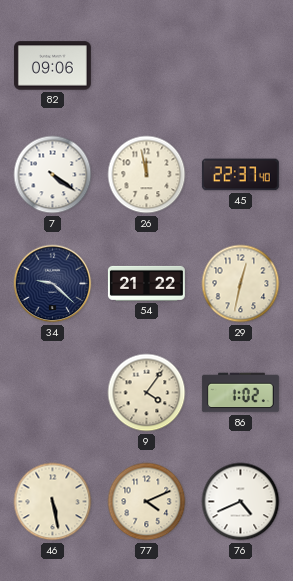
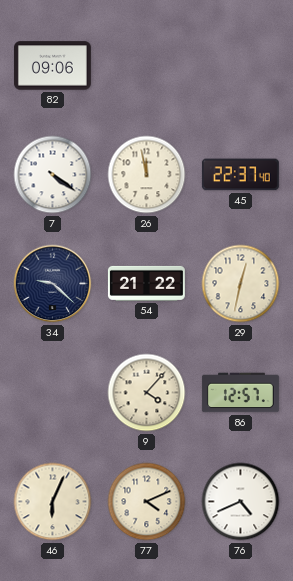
9: 4:06 -> 4:07
86: 1:02 -> 12:57
46: 5:28 -> 6:04
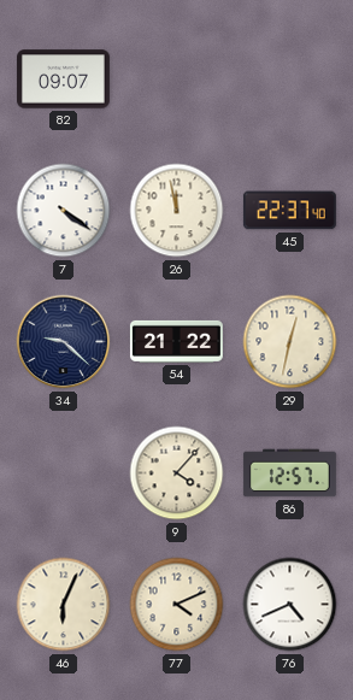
82: 09:06 -> 09:07
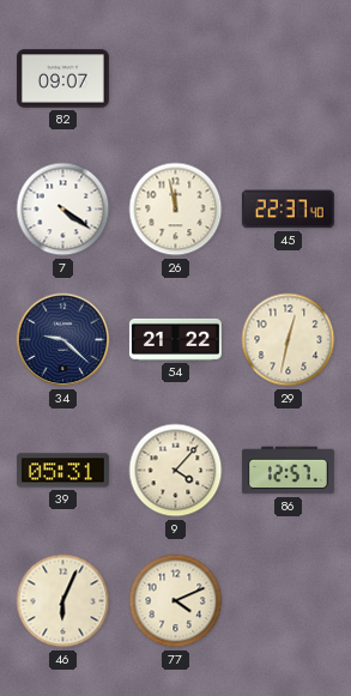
39: none -> 05:31
76: 4:41 -> none
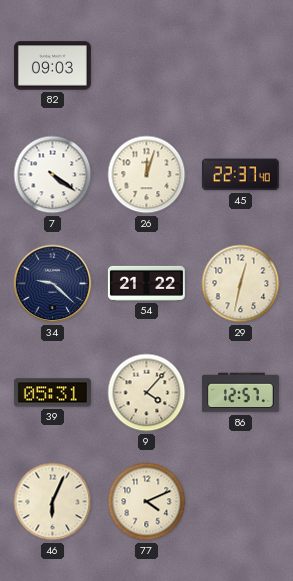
82: 09:07 -> 09:03
26: 11:58 -> 12:03
